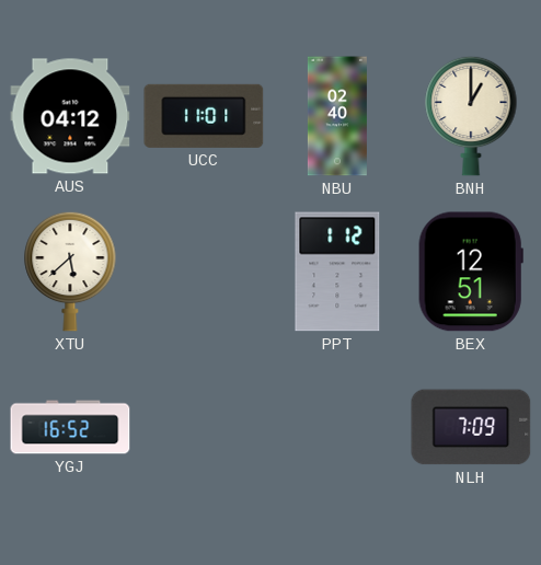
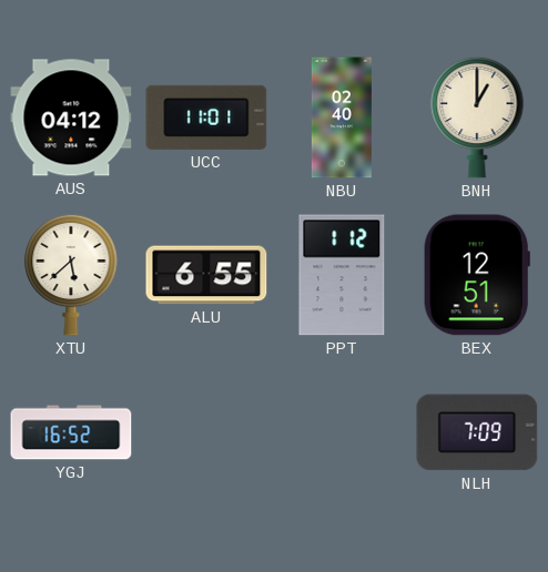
ALU: none -> 6:55
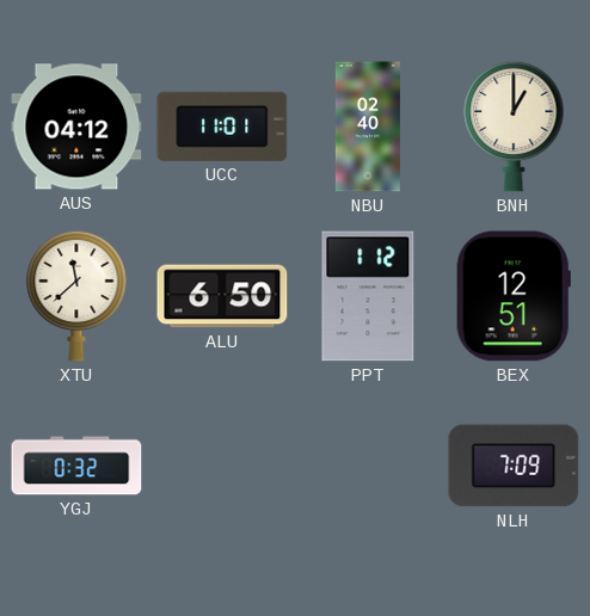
XTU: 5:38 -> 11:38
ALU: 6:55 -> 6:50
YGJ: 16:52 -> 0:32
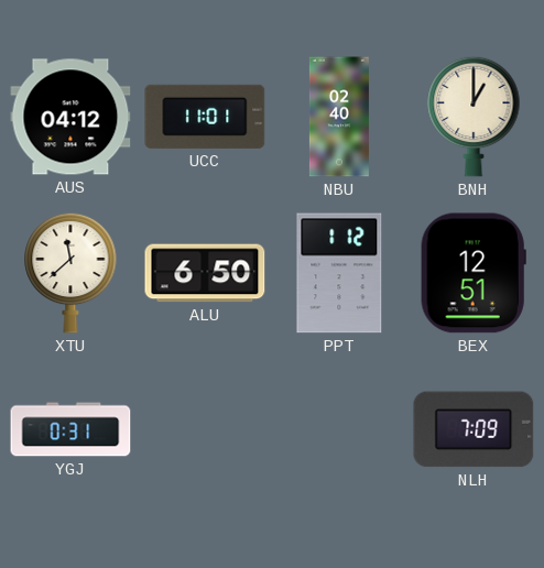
YGJ: 0:32 -> 0:31
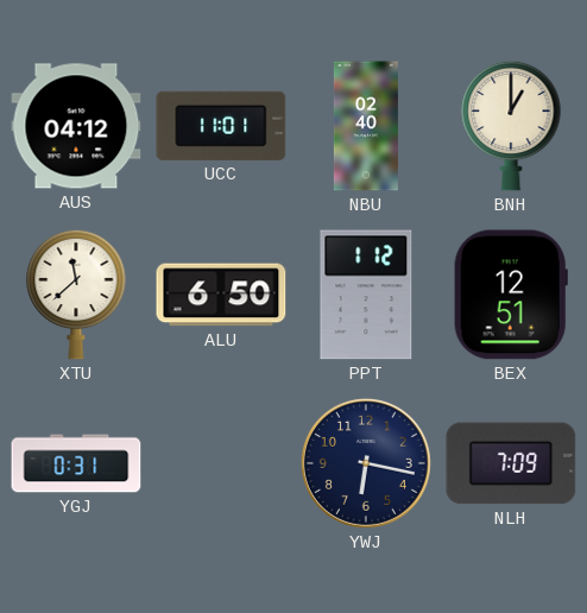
YWJ: none -> 6:17
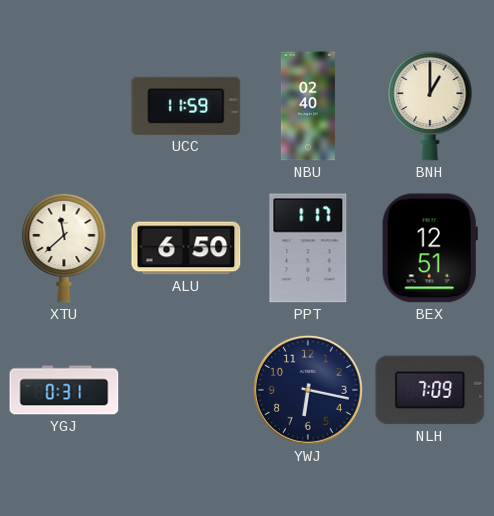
AUS: 04:12 -> none
UCC: 11:01 -> 11:59
PPT: 1:12 -> 1:17
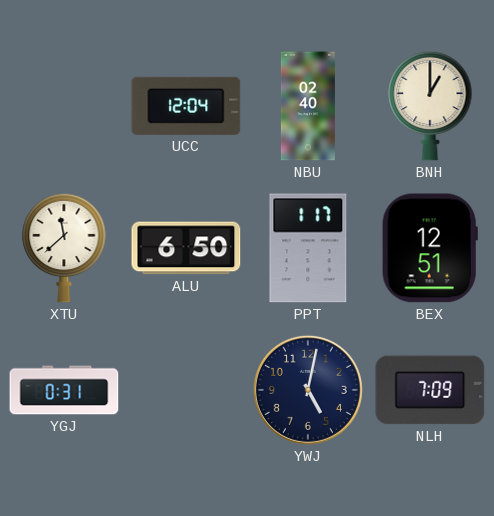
UCC: 11:59 -> 12:04
YWJ: 6:17 -> 5:02
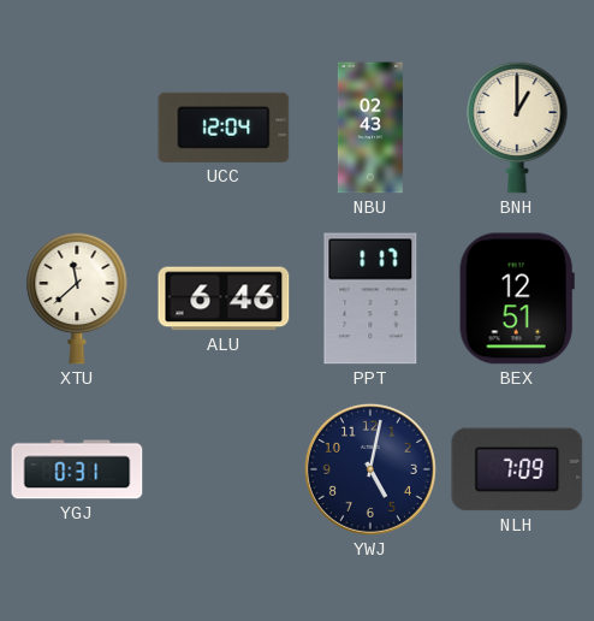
NBU: 02:40 -> 02:43
ALU: 6:50 -> 6:46
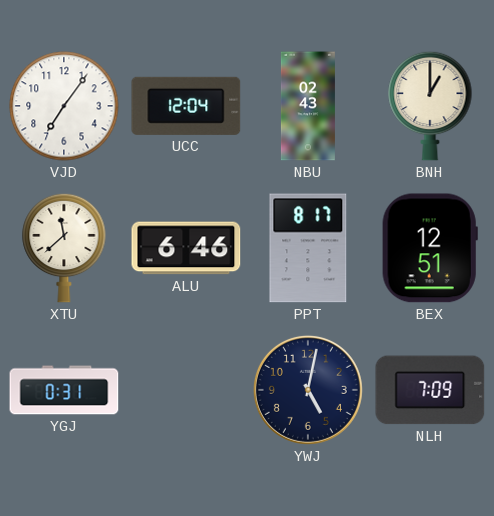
VJD: none -> 7:06
PPT: 1:17 -> 8:17
